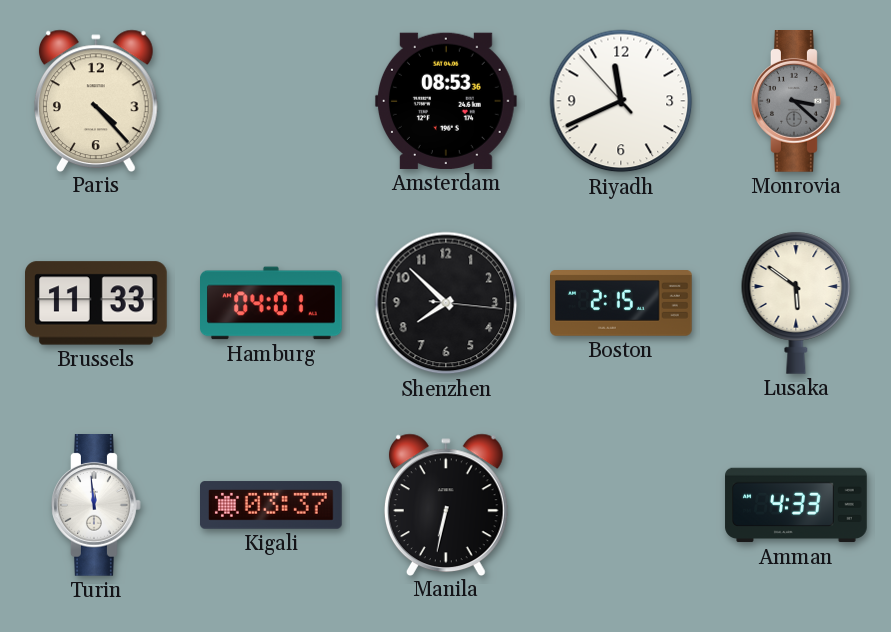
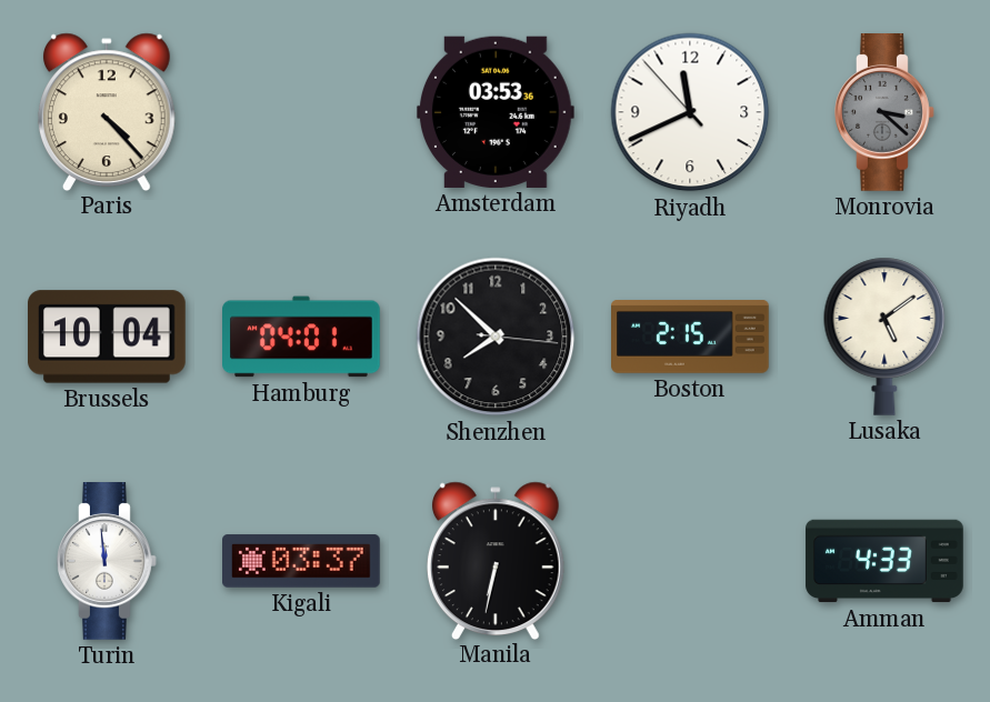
Amsterdam: 08:53 -> 03:53
Brussels: 11:33 -> 10:04
Lusaka: 5:51 -> 5:09
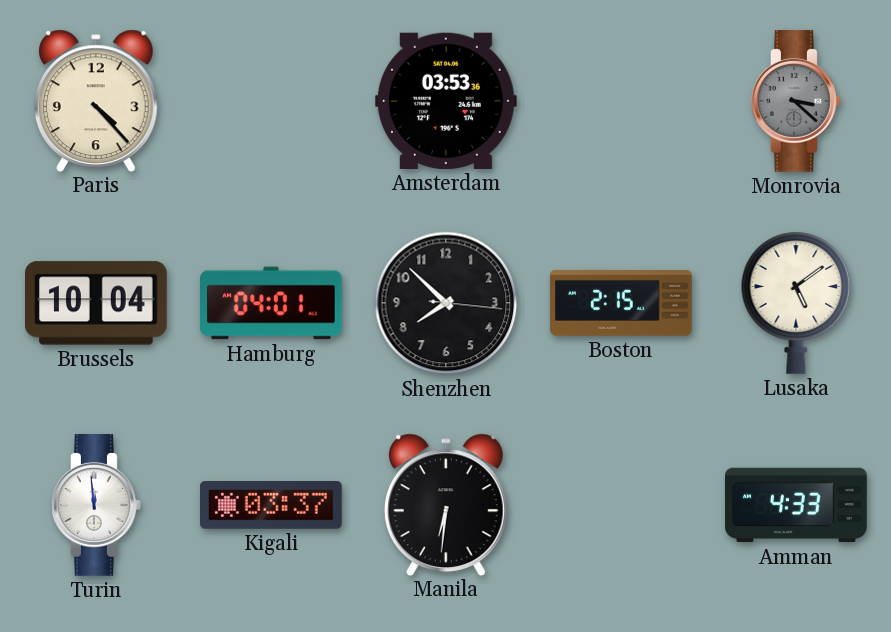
Riyadh: 11:40 -> none
Manila: 6:32 -> 6:31
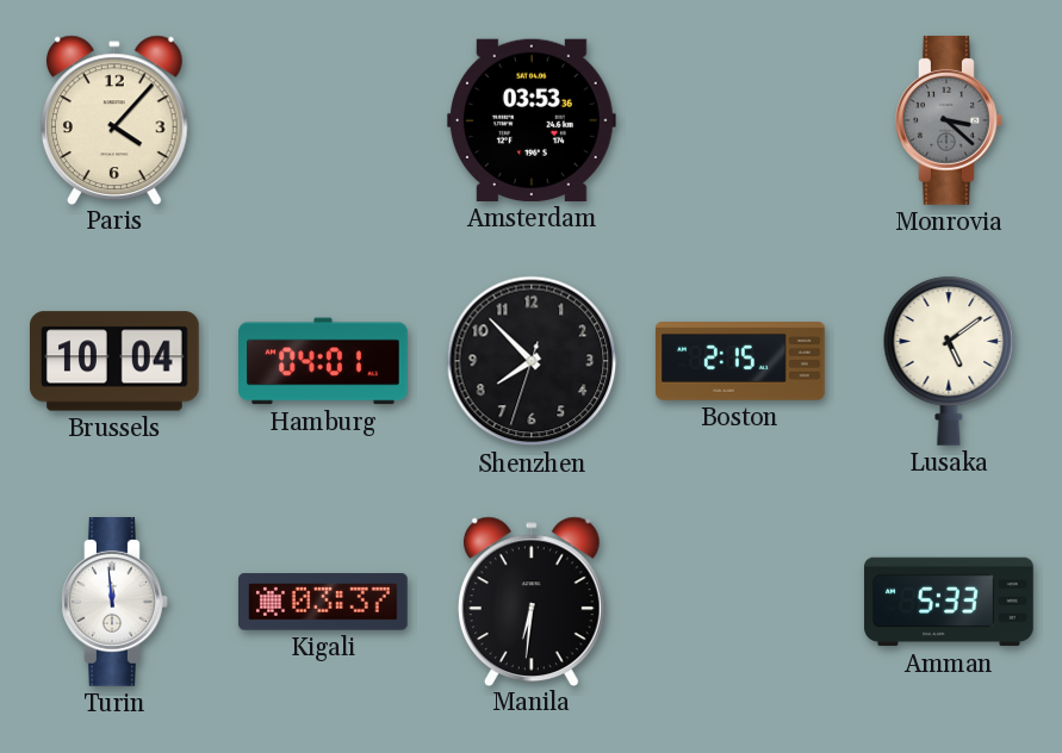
Paris: 4:23 -> 4:07
Shenzhen: 7:52:16 -> 7:52:33
Amman: 4:33 -> 5:33
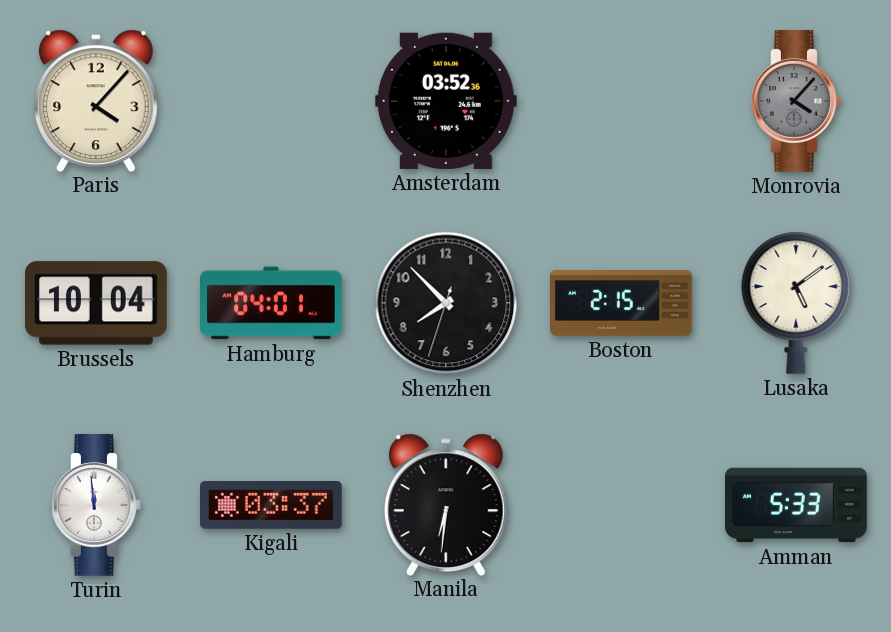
Amsterdam: 03:53 -> 03:52
Monrovia: 3:22 -> 4:07
